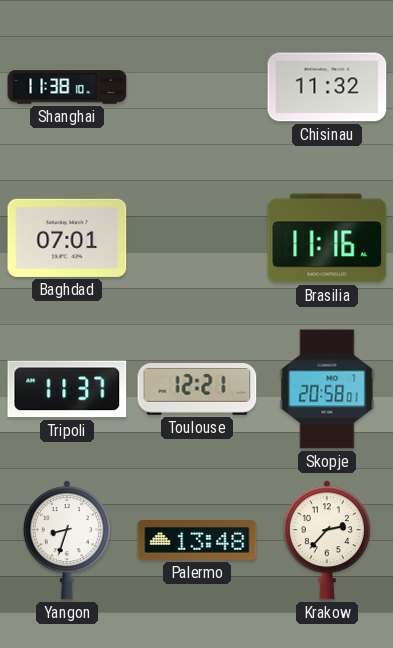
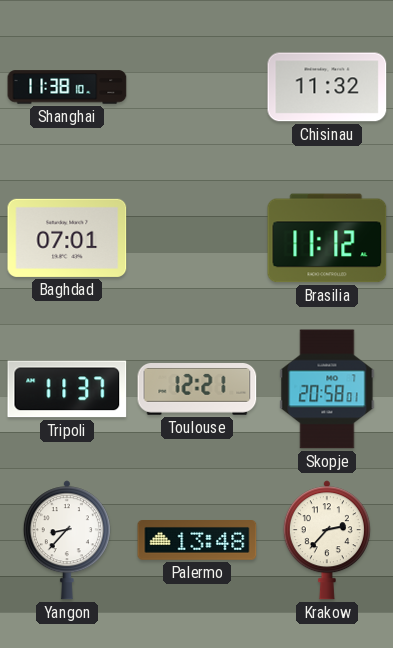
Brasilia: 11:16 -> 11:12
Yangon: 8:33 -> 8:37
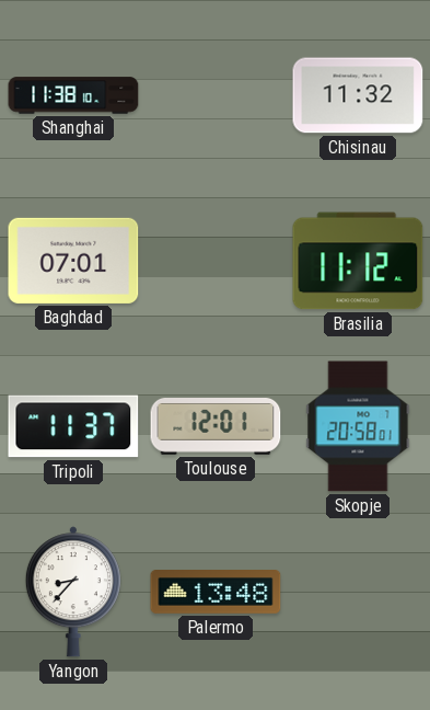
Toulouse: 12:21 -> 12:01
Krakow: 2:37 -> none
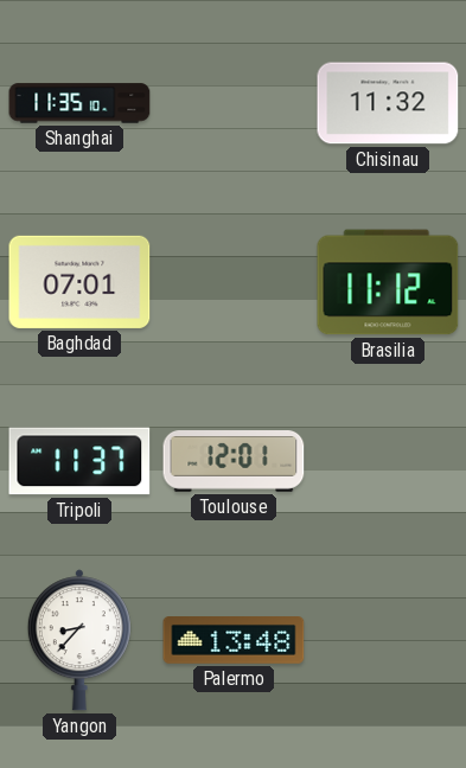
Shanghai: 11:38 -> 11:35
Skopje: 20:58 -> none
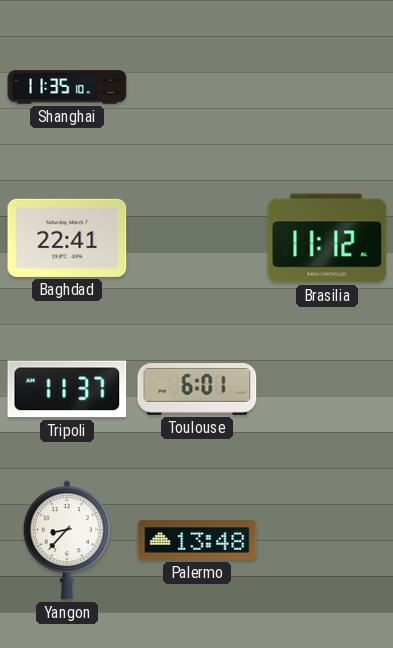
Chisinau: 11:32 -> none
Baghdad: 07:01 -> 22:41
Toulouse: 12:01 -> 6:01
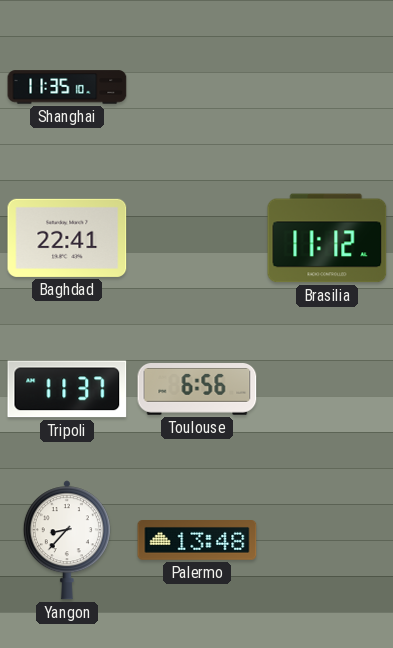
Toulouse: 6:01 -> 6:56
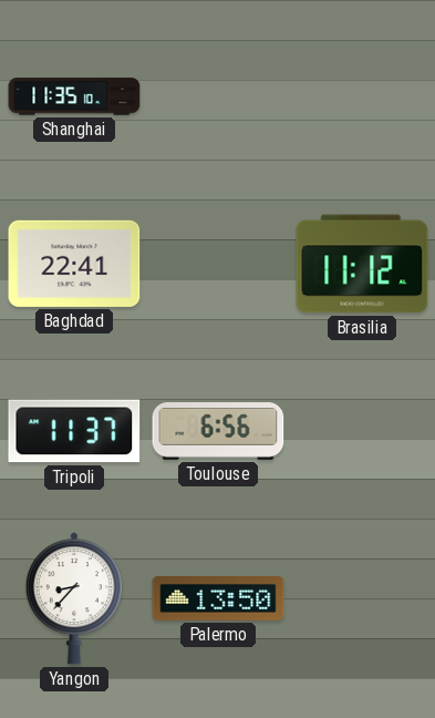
Palermo: 13:48 -> 13:50
